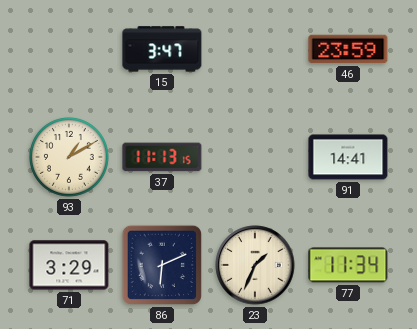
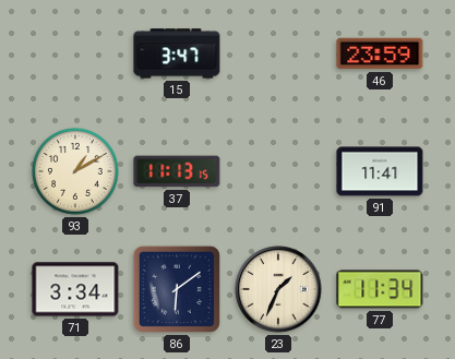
91: 14:41 -> 11:41
71: 3:29 -> 3:34
86: 6:11 -> 6:09
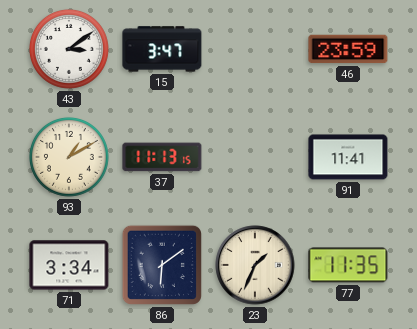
43: none -> 3:09
77: 11:34 -> 11:35
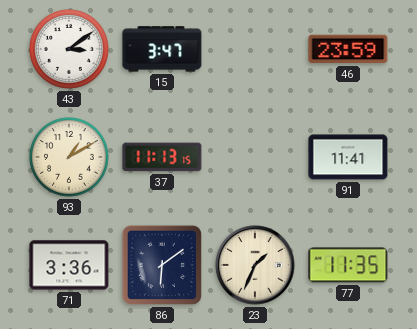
71: 3:34 -> 3:36
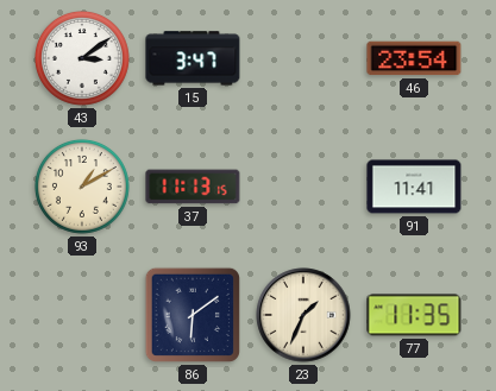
46: 23:59 -> 23:54
71: 3:36 -> none
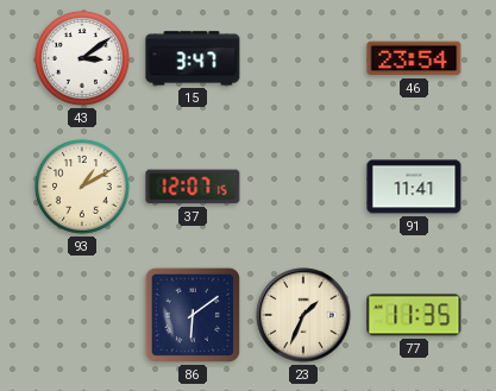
37: 11:13 -> 12:07
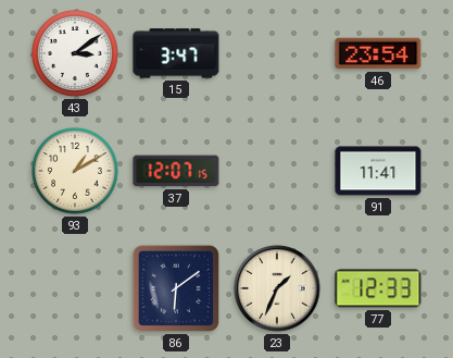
77: 11:35 -> 12:33
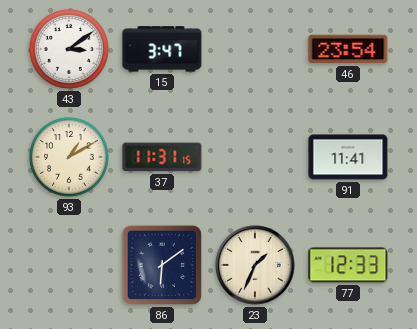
37: 12:07 -> 11:31
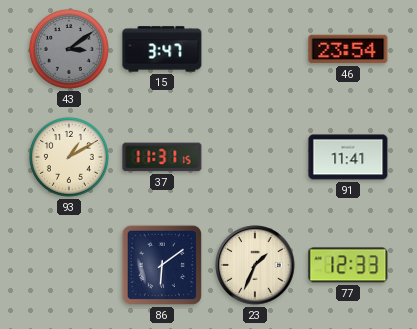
43 dial: white -> grey
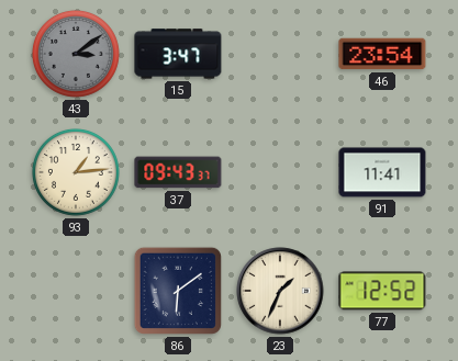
93: 1:10 -> 1:14
37: 11:31 -> 09:43
77: 12:33 -> 12:52
